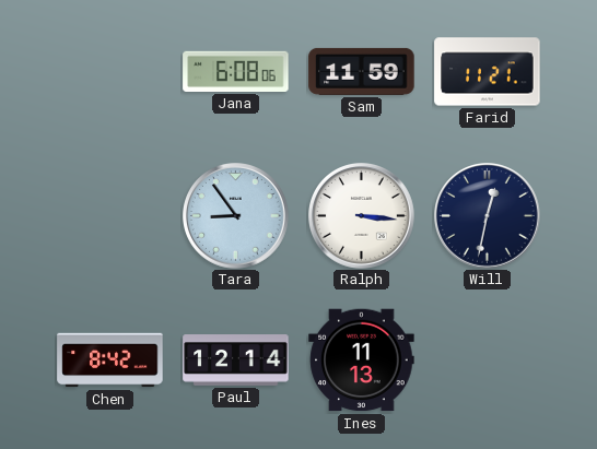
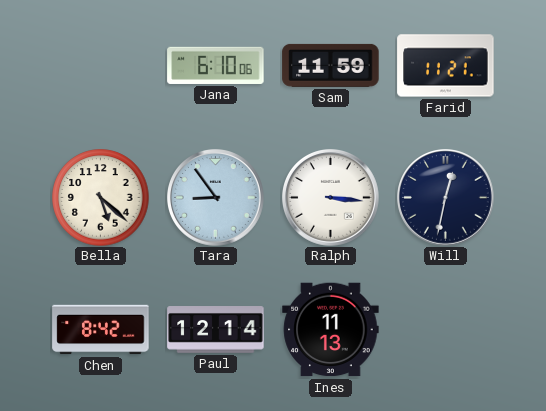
Jana: 6:08 -> 6:10
Bella: none -> 5:22
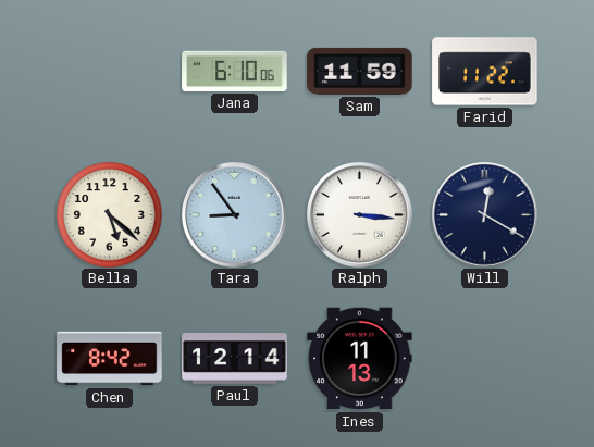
Farid: 11:21 -> 11:22
Will: 12:32 -> 12:20
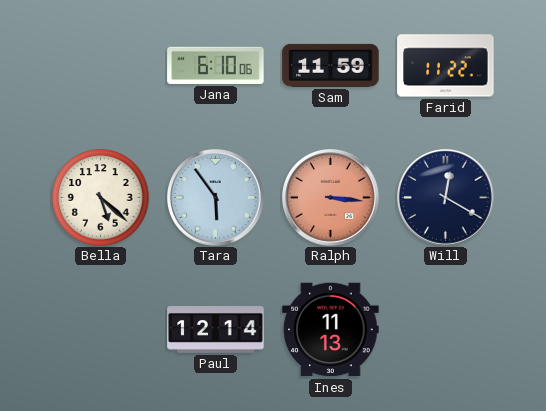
Tara: 8:54 -> 5:54
Ralph dial: white -> salmon
Chen: 8:42 -> none
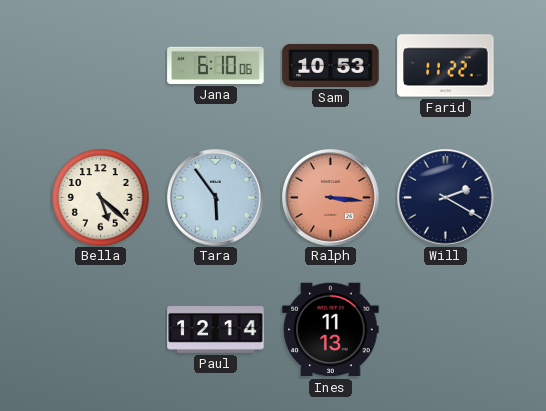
Sam: 11:59 -> 10:53
Will: 12:20 -> 2:20
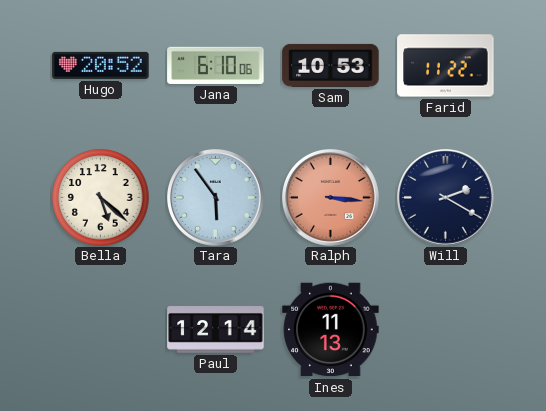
Hugo: none -> 20:52
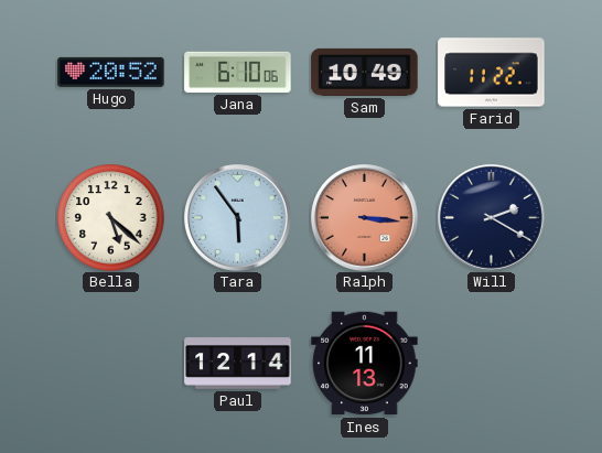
Sam: 10:53 -> 10:49
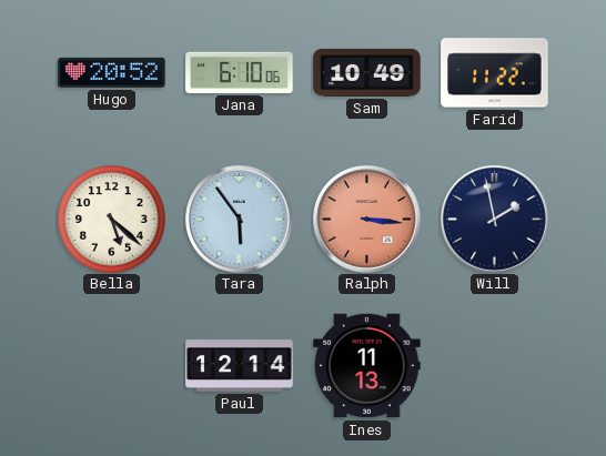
Will: 2:20 -> 1:58
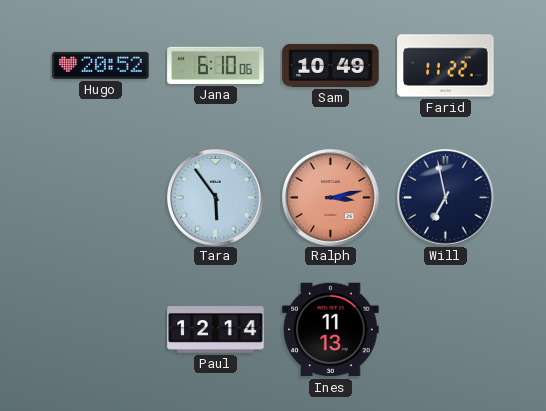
Bella: 5:22 -> none
Ralph: 3:16 -> 3:13
Will: 1:58 -> 6:58
